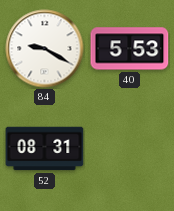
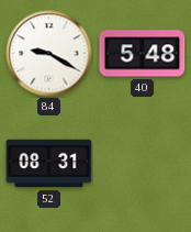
40: 5:53 -> 5:48
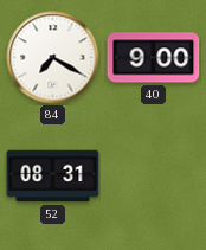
84: 9:20 -> 7:20
40: 5:48 -> 9:00
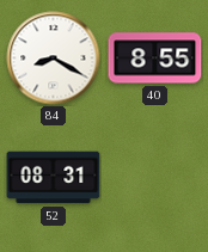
84: 7:20 -> 8:20
40: 9:00 -> 8:55
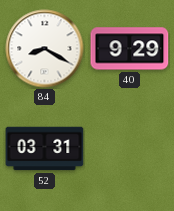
40: 8:55 -> 9:29
52: 08:31 -> 03:31
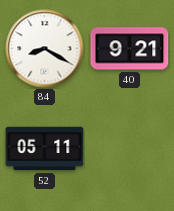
40: 9:29 -> 9:21
52: 03:31 -> 05:11
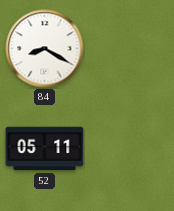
40: 9:21 -> none
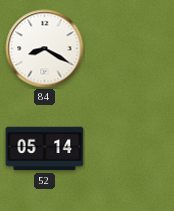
52: 05:11 -> 05:14
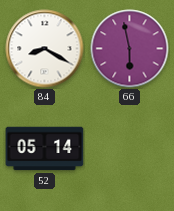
66: none -> 5:58
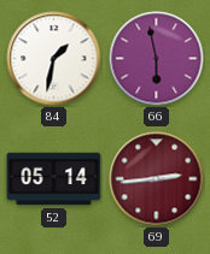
84: 8:20 -> 1:32
69: none -> 2:44
